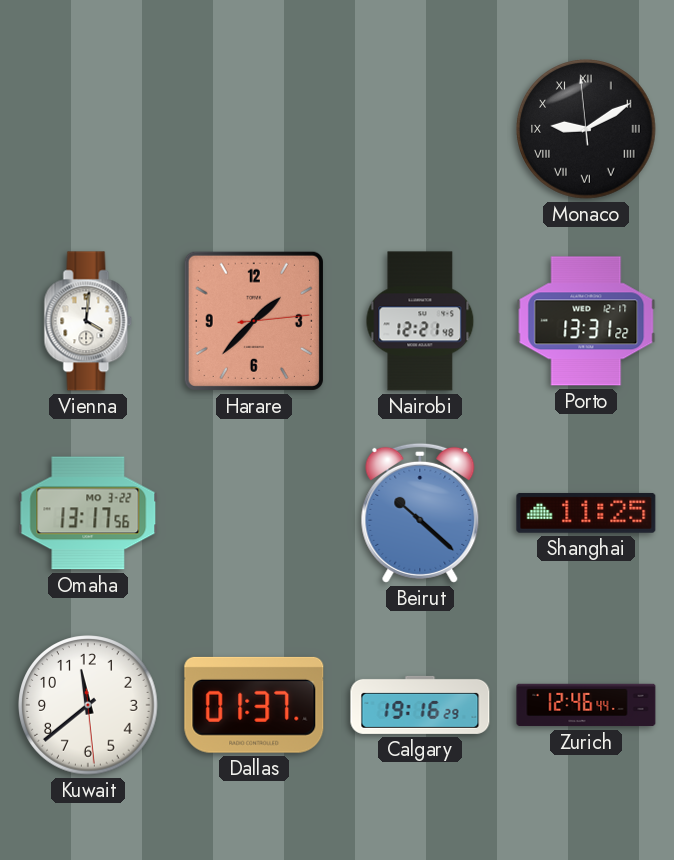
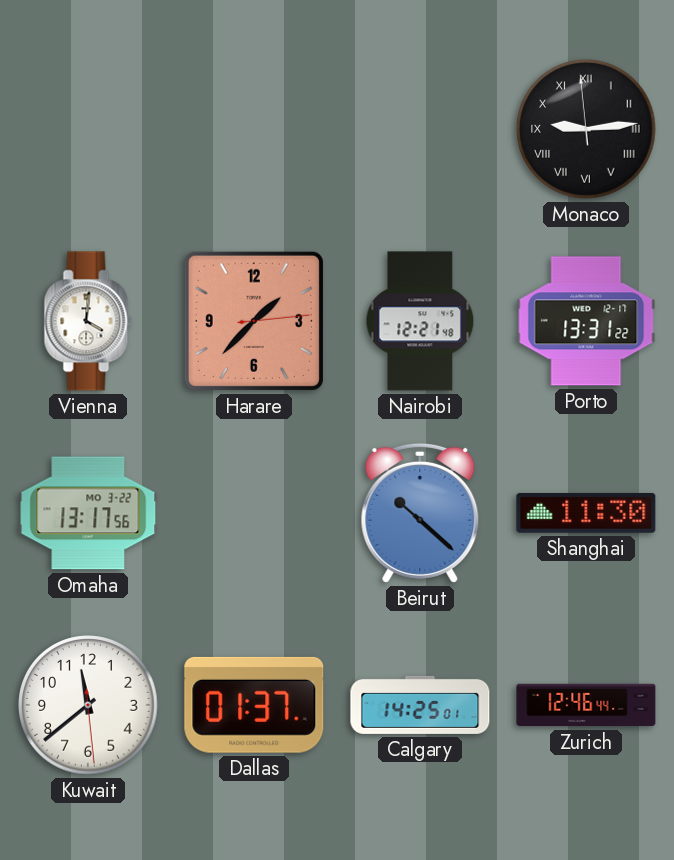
Monaco: 9:09 -> 9:13
Shanghai: 11:25 -> 11:30
Calgary: 19:16 -> 14:25
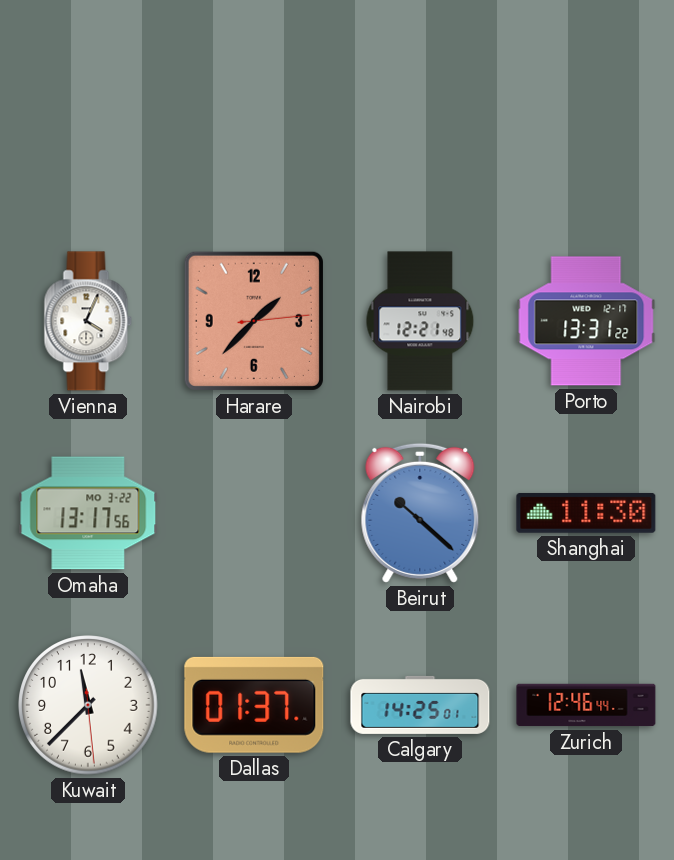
Monaco: 9:13 -> none
Vienna: 4:01 -> 4:04
Kuwait: 11:38 -> 11:37
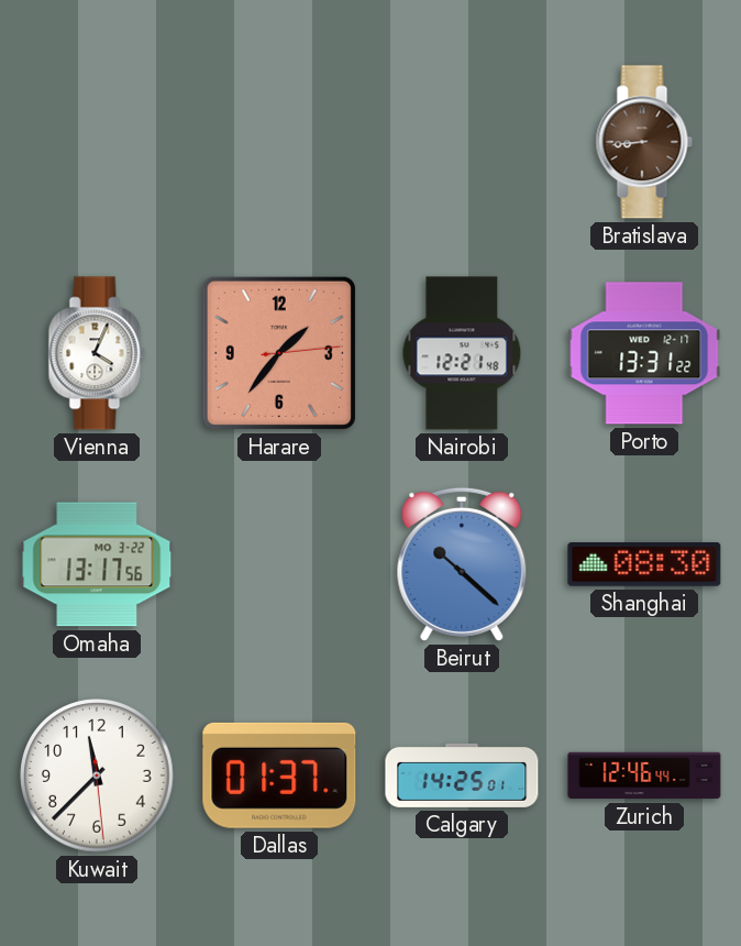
Bratislava: none -> 8:44
Harare: 1:37 -> 1:36
Shanghai: 11:30 -> 08:30
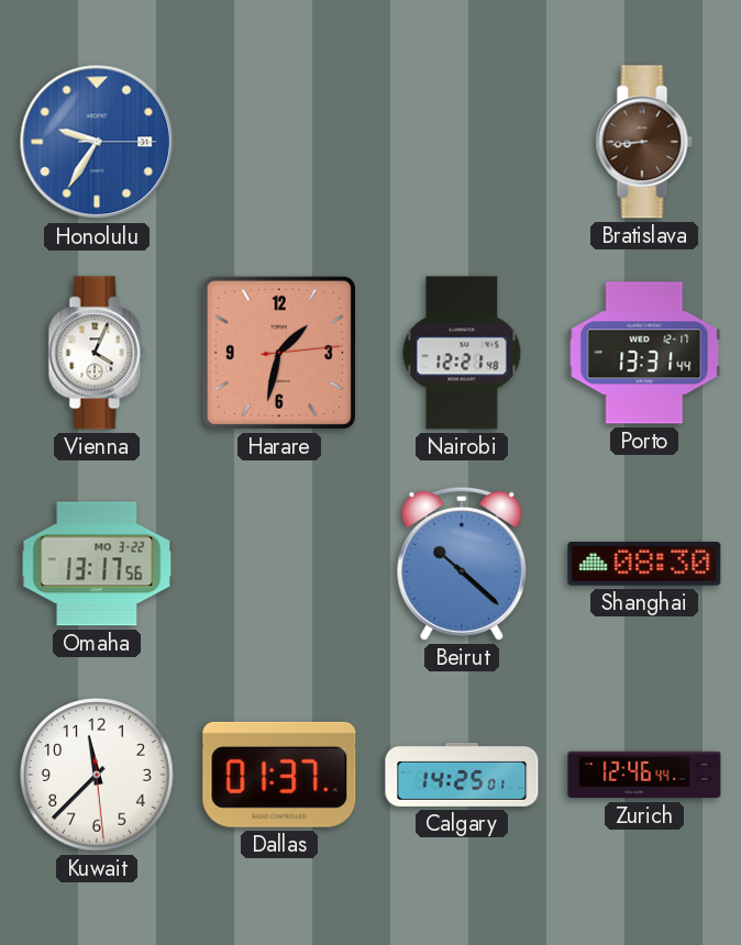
Honolulu: none -> 9:35
Harare: 1:36 -> 1:32
Porto: 13:31:22 -> 13:31:44
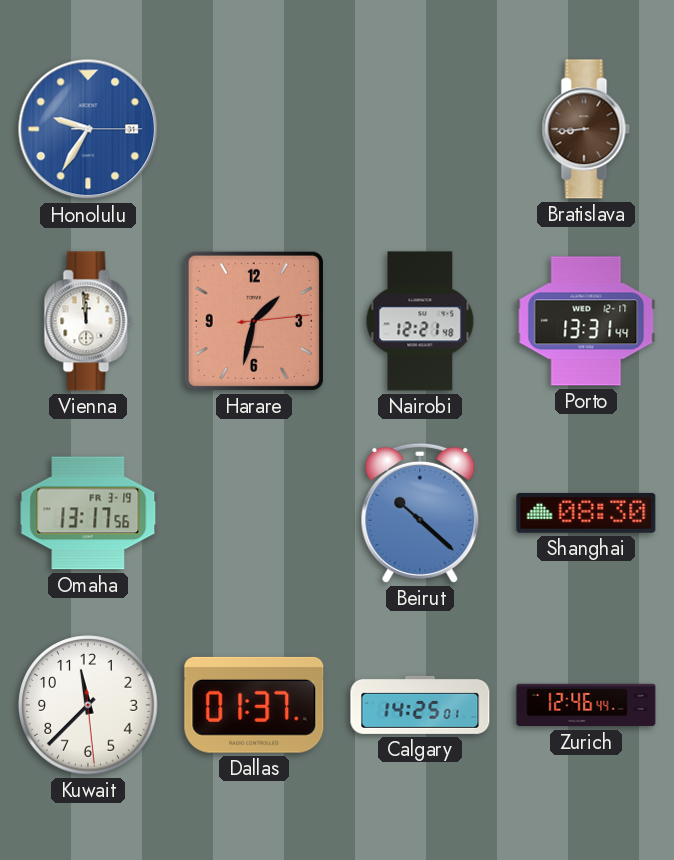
Vienna: 4:04 -> 11:59
Omaha date: MO 3-22 -> FR 3-19
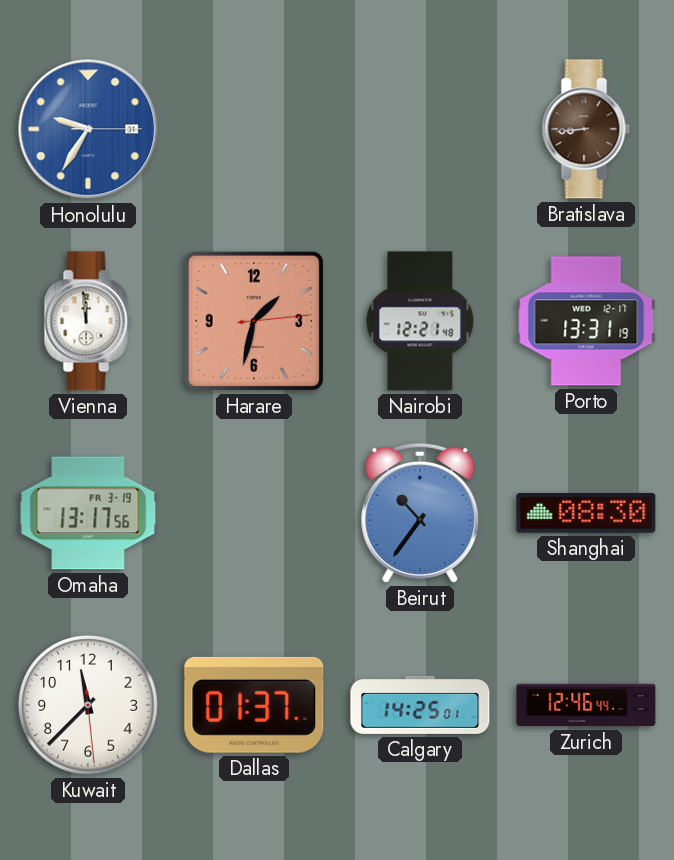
Porto: 13:31:44 -> 13:31:19
Beirut: 10:22 -> 10:36
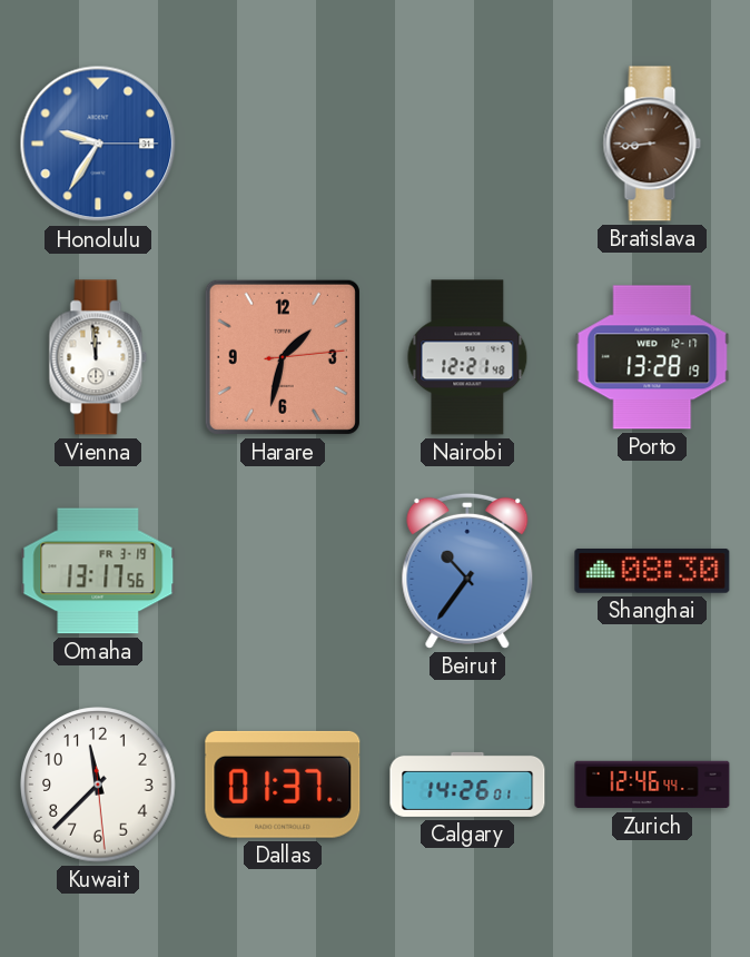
Porto: 13:31 -> 13:28
Calgary: 14:25 -> 14:26
